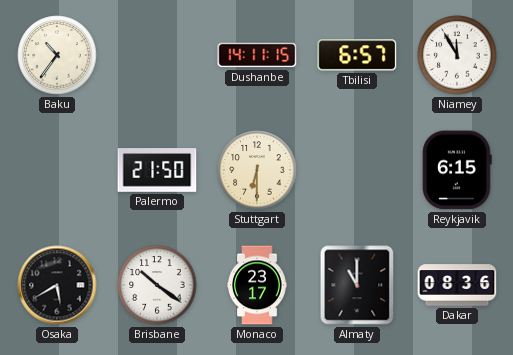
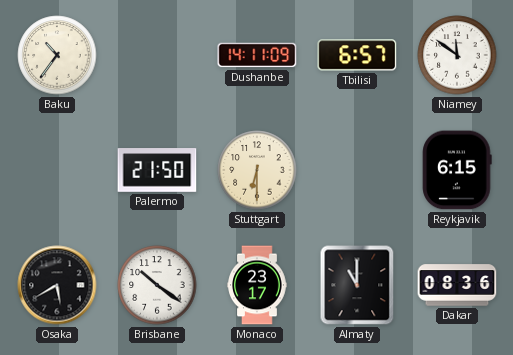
Dushanbe: 14:11:15 -> 14:11:09
Niamey: 11:55 -> 11:51
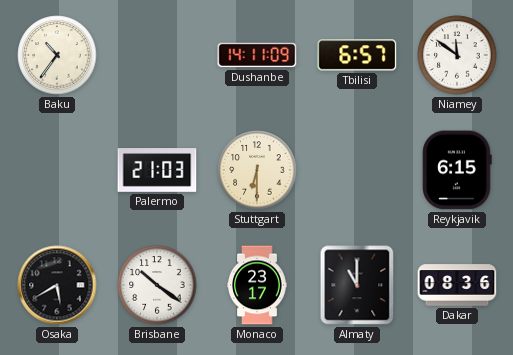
Palermo: 21:50 -> 21:03
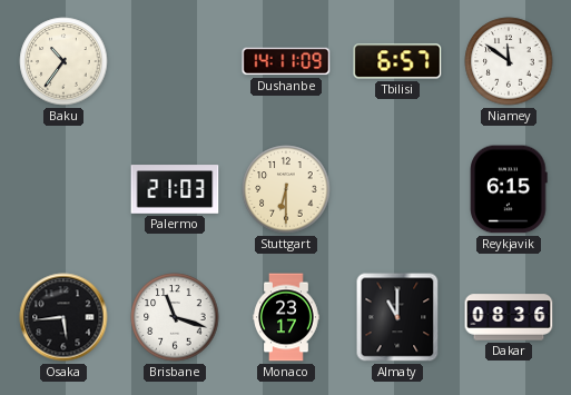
Osaka: 5:40 -> 5:44
Brisbane: 10:21 -> 11:18
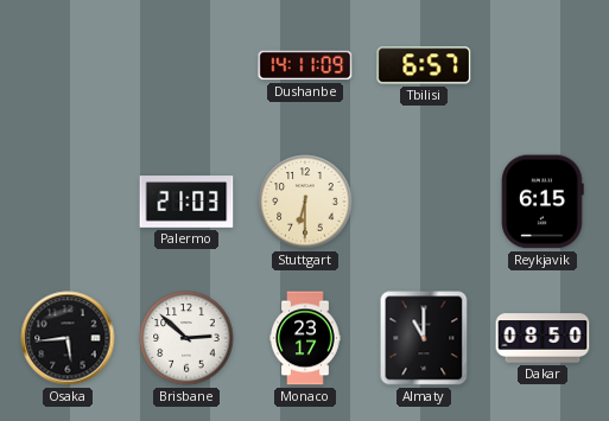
Baku: 10:36 -> none
Niamey: 11:51 -> none
Brisbane: 11:18 -> 2:52
Dakar: 08:36 -> 08:50
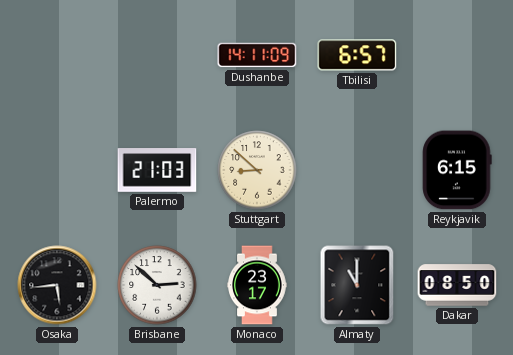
Stuttgart: 6:30 -> 8:52
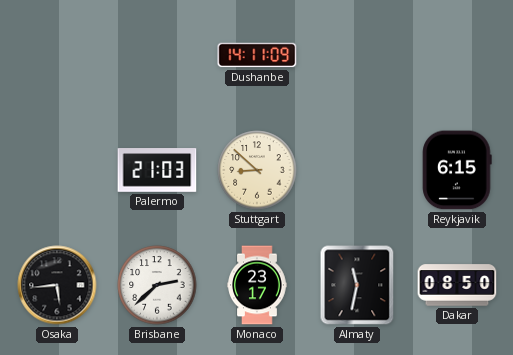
Tbilisi: 6:57 -> none
Brisbane: 2:52 -> 2:38
Almaty: 11:00 -> 11:32
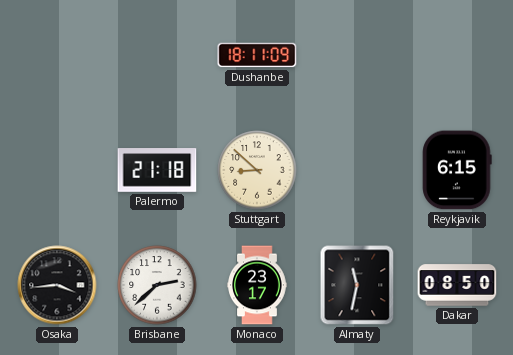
Dushanbe: 14:11 -> 18:11
Palermo: 21:03 -> 21:18
Osaka: 5:44 -> 3:44
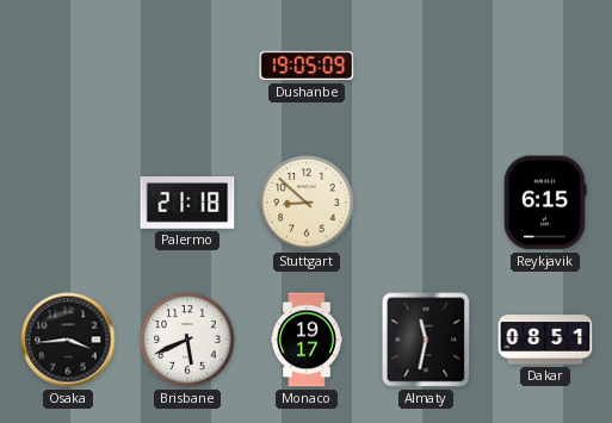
Dushanbe: 18:11 -> 19:05
Brisbane: 2:38 -> 5:41
Monaco: 23:17 -> 19:17
Dakar: 08:50 -> 08:51
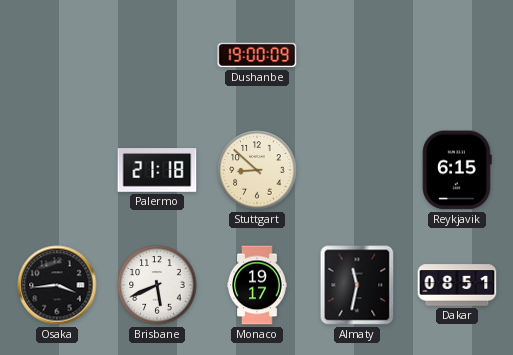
Dushanbe: 19:05 -> 19:00
